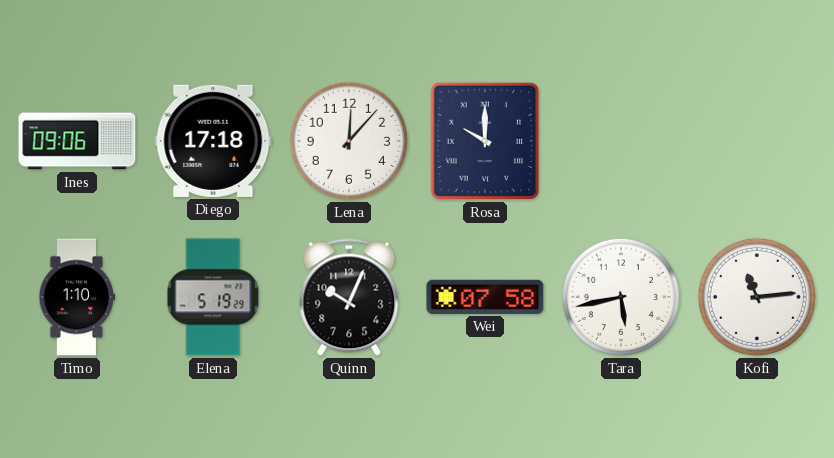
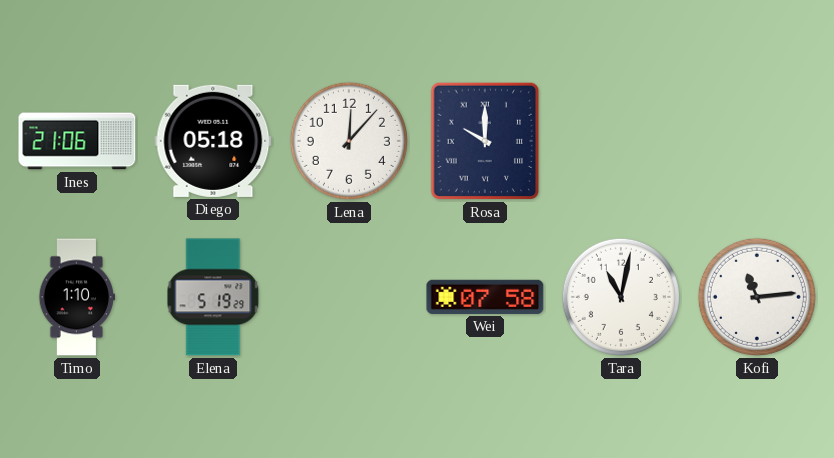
Ines: 09:06 -> 21:06
Diego: 17:18 -> 05:18
Quinn: 10:04 -> none
Tara: 5:43 -> 11:02
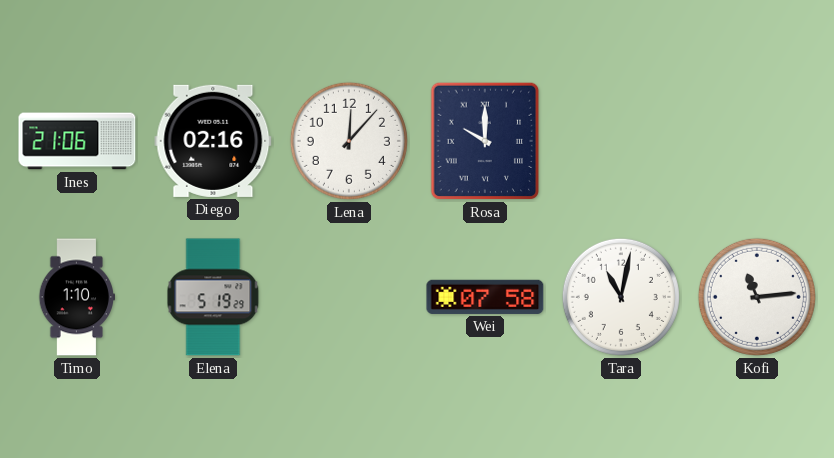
Diego: 05:18 -> 02:16
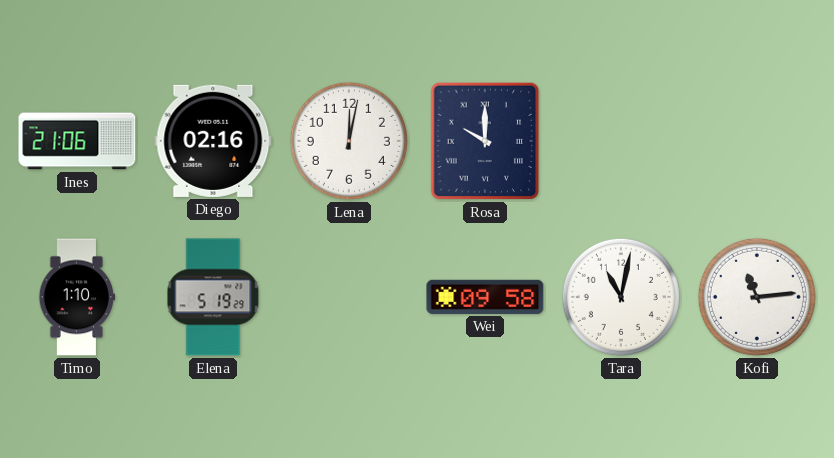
Lena: 12:07 -> 12:02
Wei: 07:58 -> 09:58
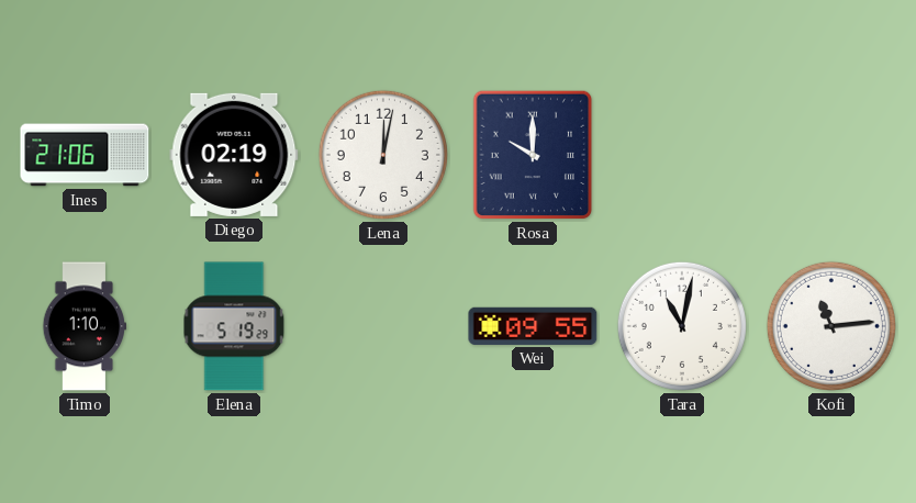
Diego: 02:16 -> 02:19
Wei: 09:58 -> 09:55
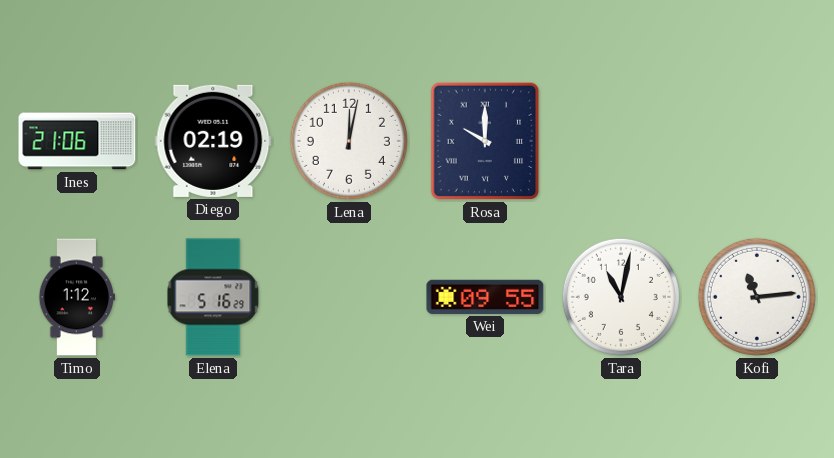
Timo: 1:10 -> 1:12
Elena: 5:19 -> 5:16
